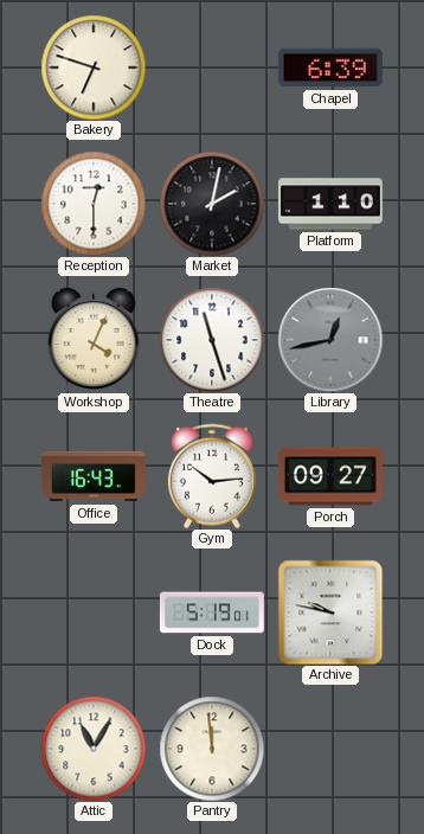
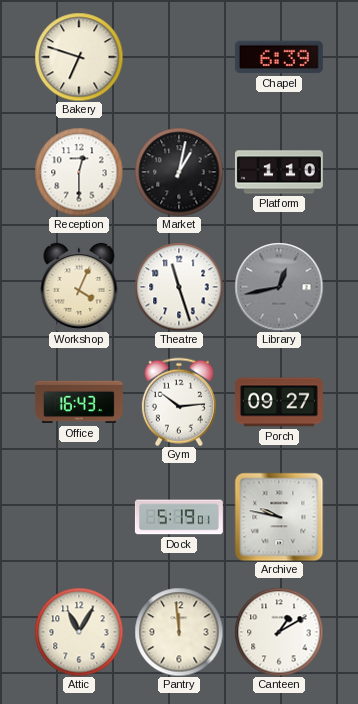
Market: 2:02 -> 1:02
Canteen: none -> 1:10
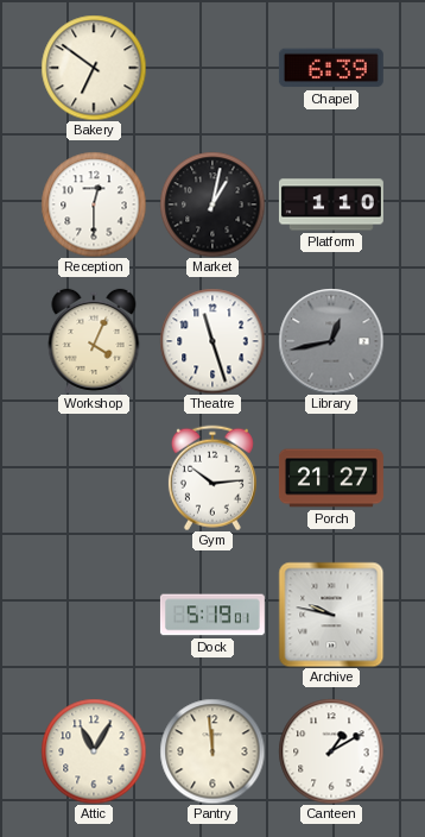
Bakery: 6:48 -> 6:51
Office: 16:43 -> none
Porch: 09:27 -> 21:27
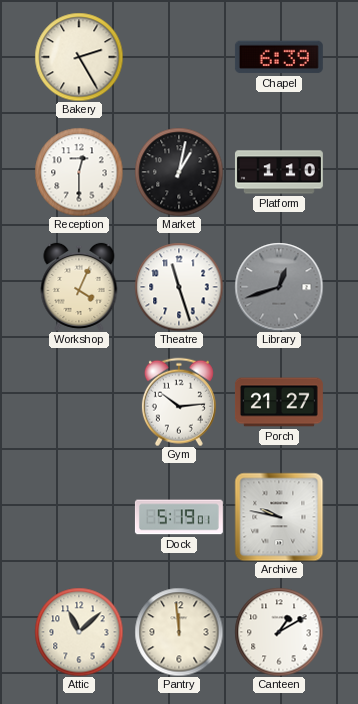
Bakery: 6:51 -> 2:25
Library: 12:43 -> 12:42
Attic: 11:05 -> 11:08
